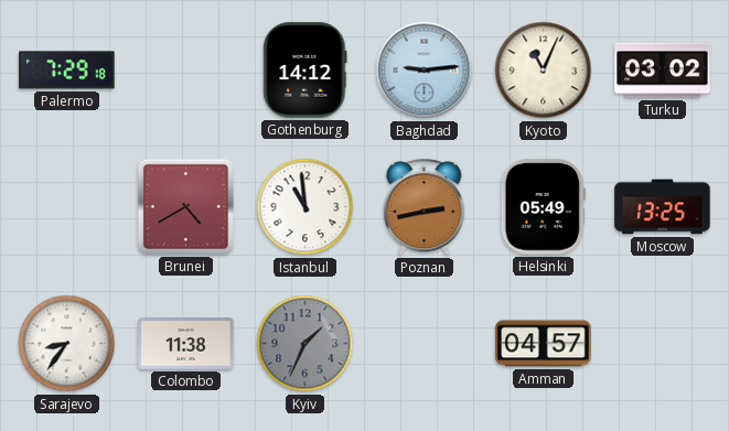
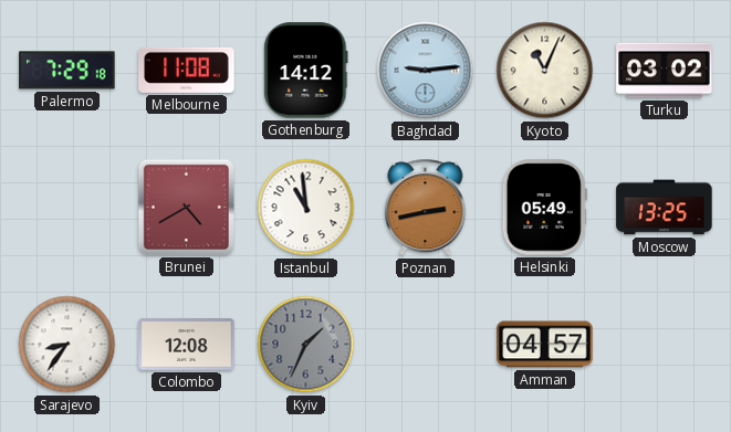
Melbourne: none -> 11:08
Colombo: 11:38 -> 12:08
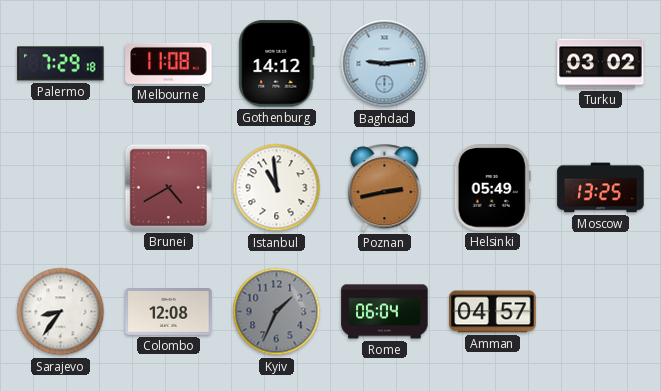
Kyoto: 11:04 -> none
Rome: none -> 06:04
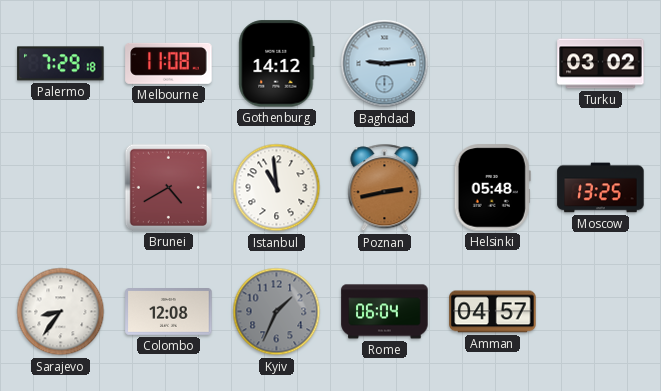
Helsinki: 05:49 -> 05:48
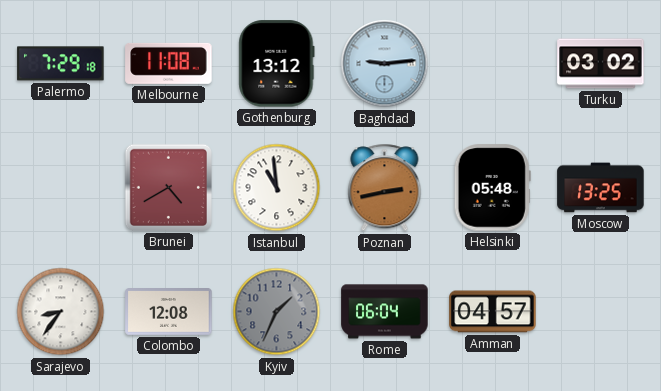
Gothenburg: 14:12 -> 13:12
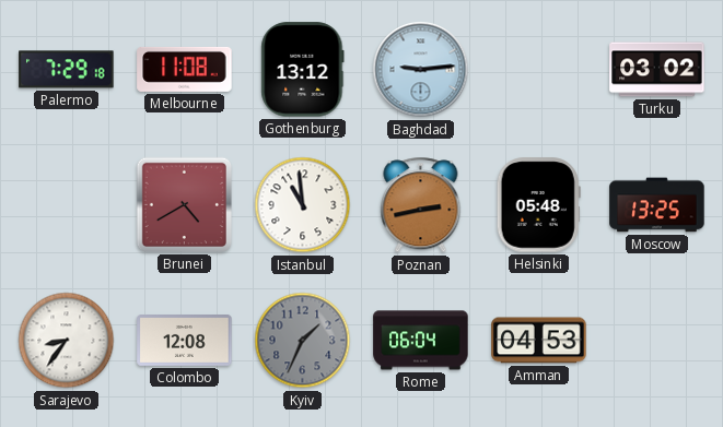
Amman: 04:57 -> 04:53
